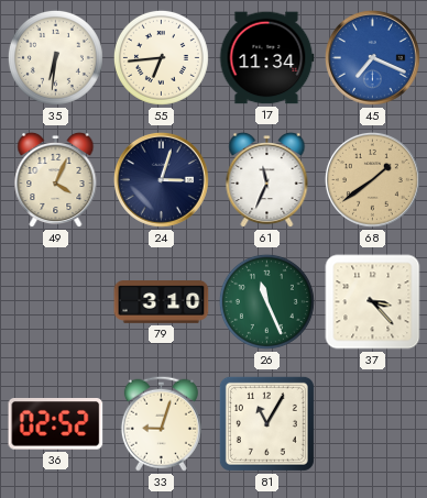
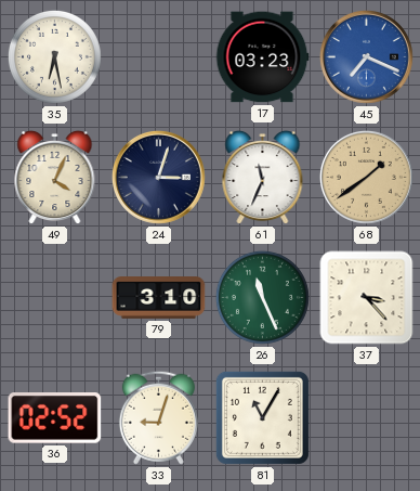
35: 6:31 -> 6:28
55: 6:44 -> none
17: 11:34 -> 03:23
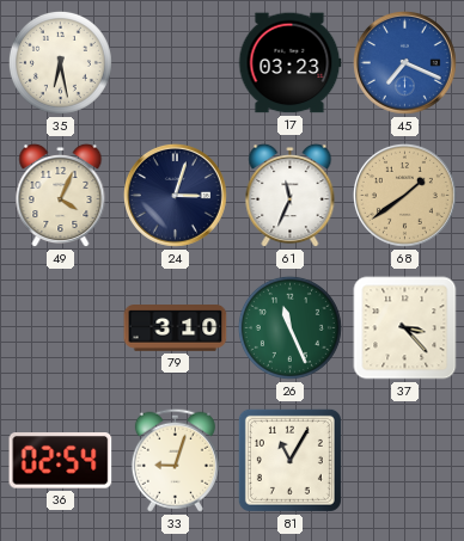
36: 02:52 -> 02:54
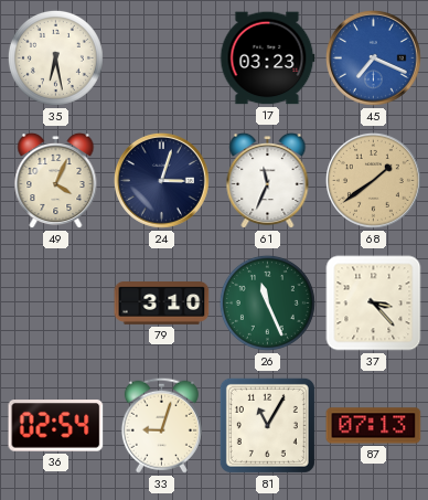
87: none -> 07:13
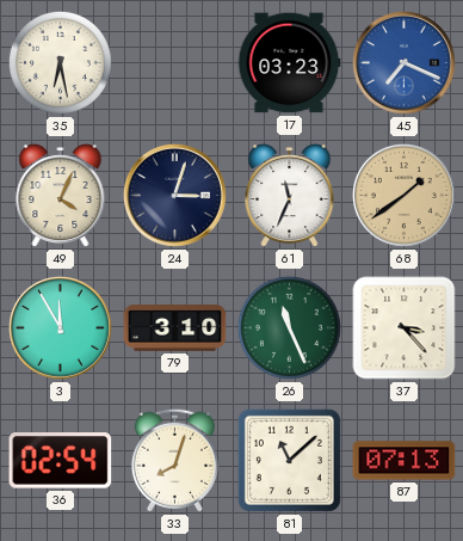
3: none -> 11:55
33: 9:03 -> 8:03
81: 11:05 -> 11:08
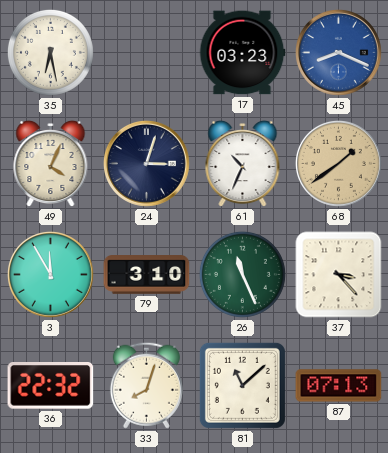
45: 7:19 -> 8:19
61: 11:34 -> 10:34
36: 02:54 -> 22:32
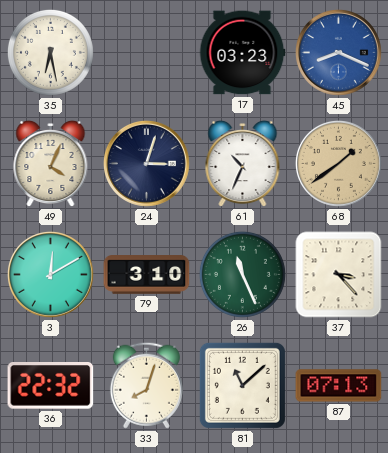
3: 11:55 -> 12:10
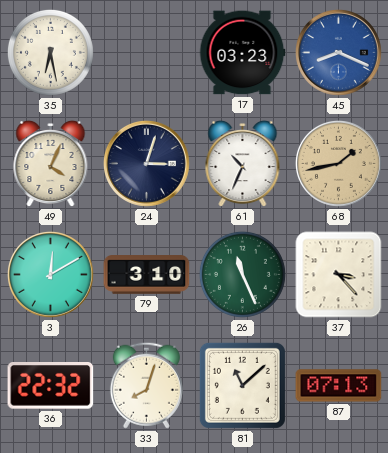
68: 1:39 -> 1:43
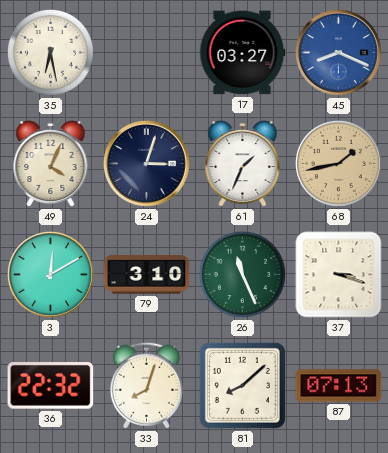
17: 03:23 -> 03:27
61: 10:34 -> 1:34
37: 3:23 -> 3:18
81: 11:08 -> 8:08
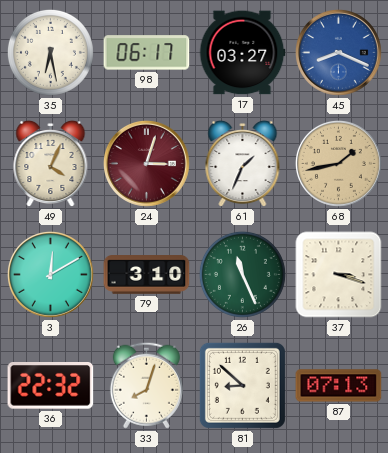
98: none -> 06:17
24 dial: navy -> burgundy
81: 8:08 -> 8:52
